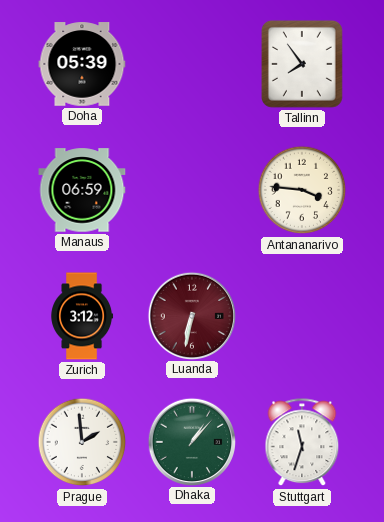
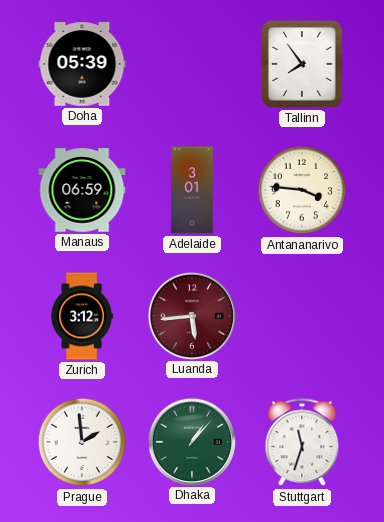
Adelaide: none -> 3:01
Luanda: 6:32 -> 5:44
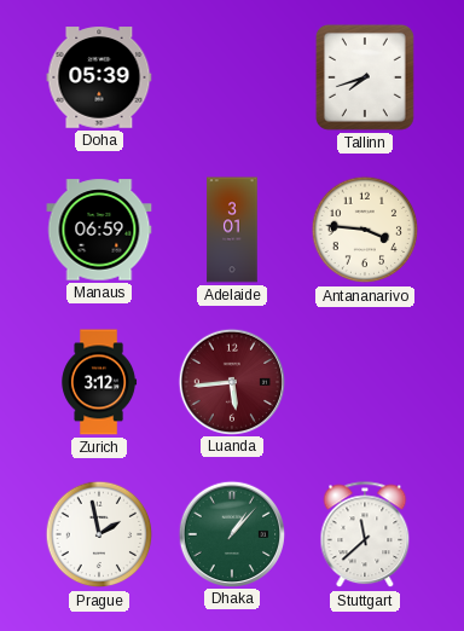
Tallinn: 7:54 -> 7:42
Prague: 1:59 -> 1:58
Stuttgart: 11:33 -> 11:38
